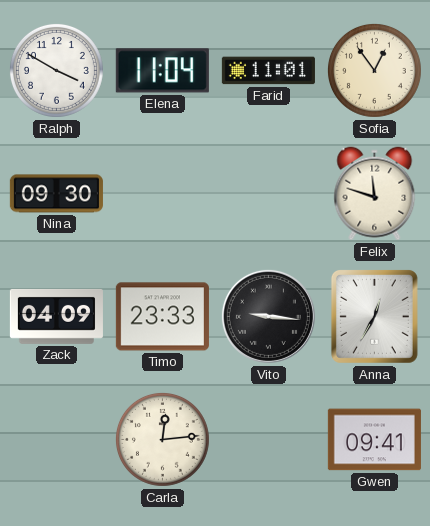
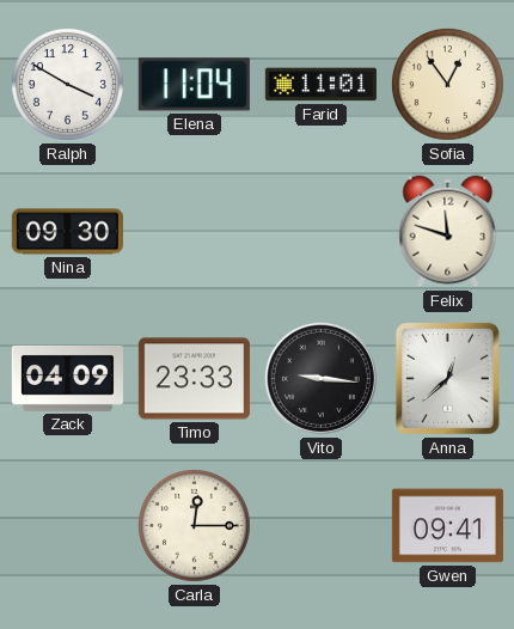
Anna: 12:35 -> 12:38
Carla: 12:14 -> 12:15
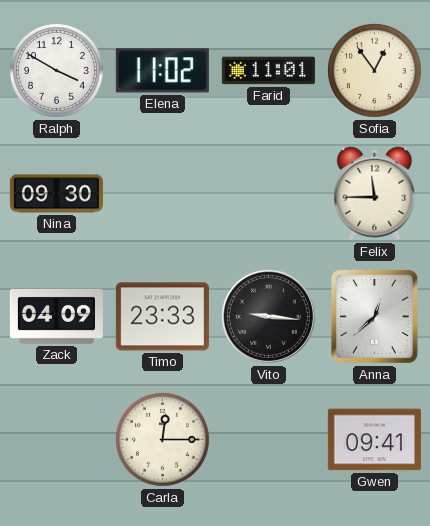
Elena: 11:04 -> 11:02
Felix: 11:48 -> 11:45
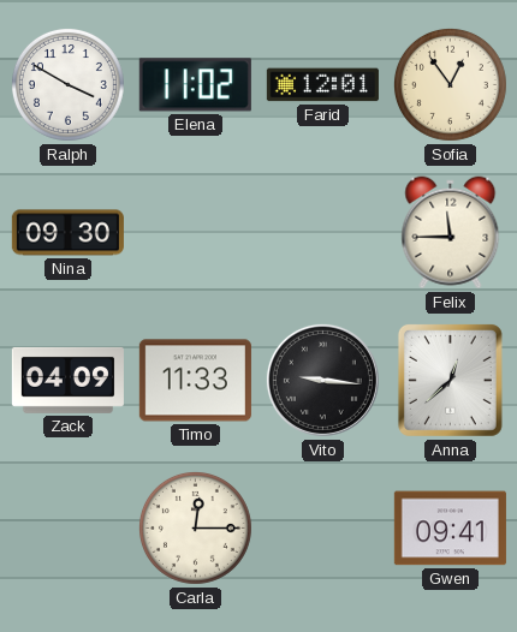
Farid: 11:01 -> 12:01
Timo: 23:33 -> 11:33
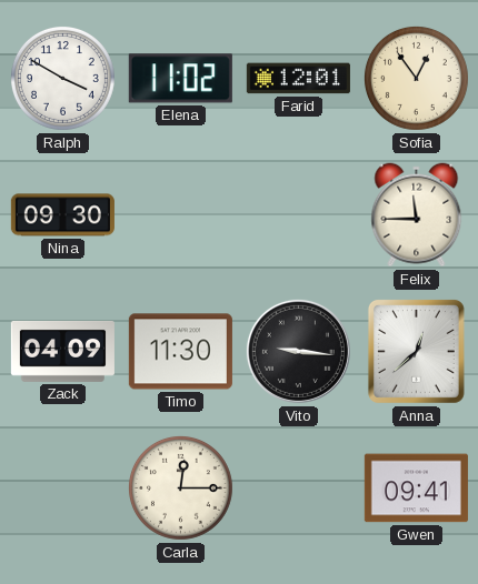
Timo: 11:33 -> 11:30
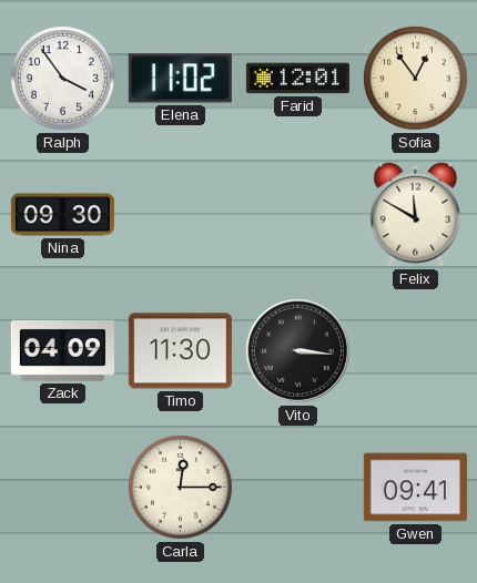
Ralph: 3:50 -> 3:54
Felix: 11:45 -> 11:50
Vito: 9:16 -> 3:16
Anna: 12:38 -> none
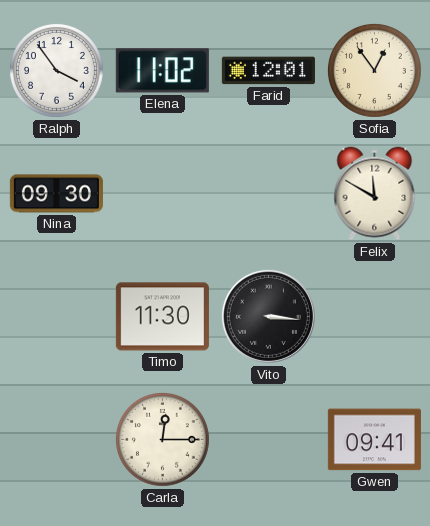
Zack: 04:09 -> none
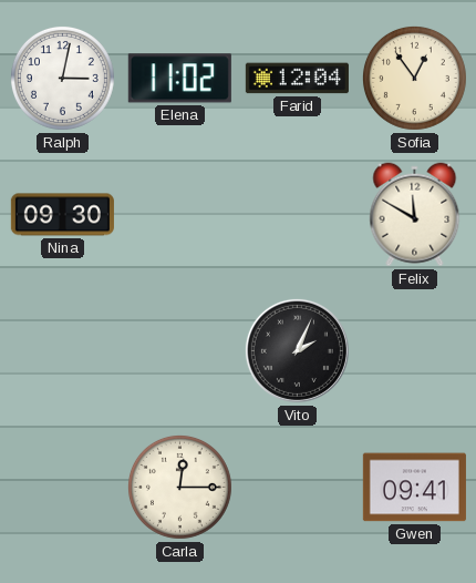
Ralph: 3:54 -> 3:02
Farid: 12:01 -> 12:04
Timo: 11:30 -> none
Vito: 3:16 -> 2:04
